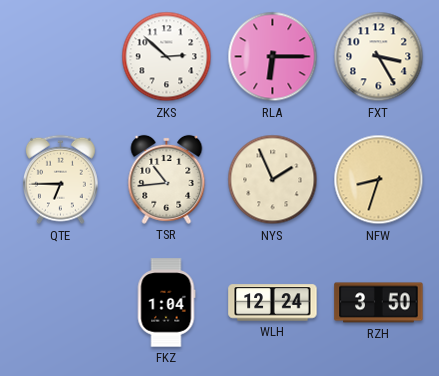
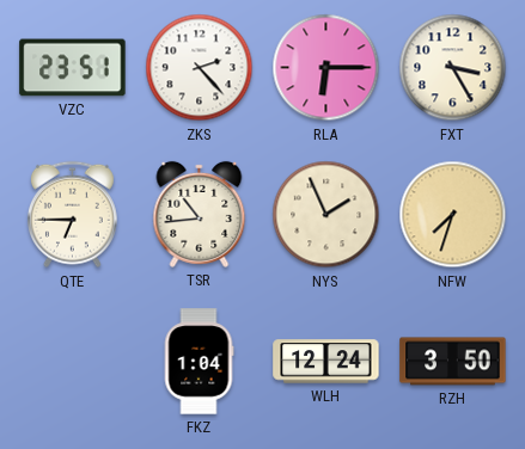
VZC: none -> 23:51
ZKS: 2:52 -> 2:23
NFW: 8:33 -> 7:33
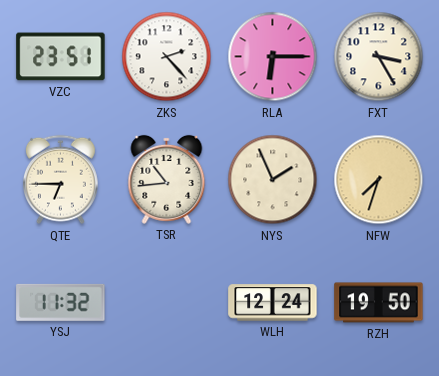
YSJ: none -> 11:32
FKZ: 1:04 -> none
RZH: 3:50 -> 19:50
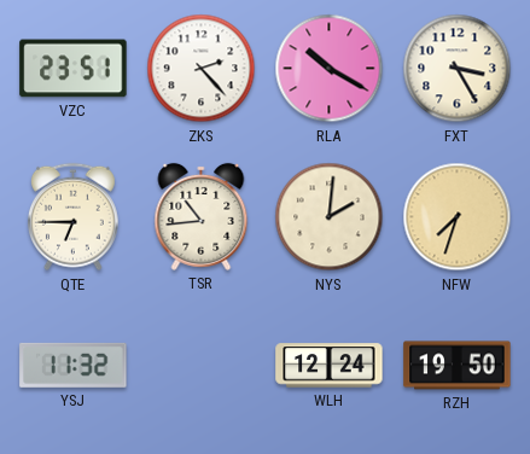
RLA: 6:15 -> 10:20
NYS: 1:56 -> 2:01
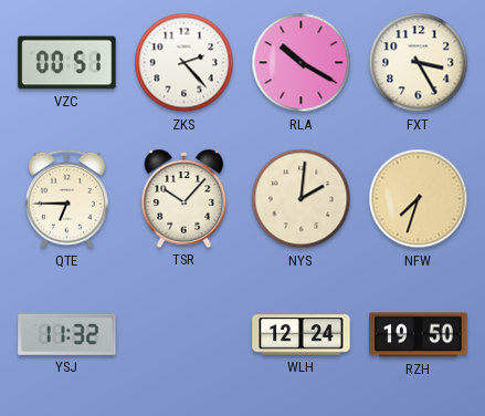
VZC: 23:51 -> 00:51
TSR: 10:44 -> 10:07
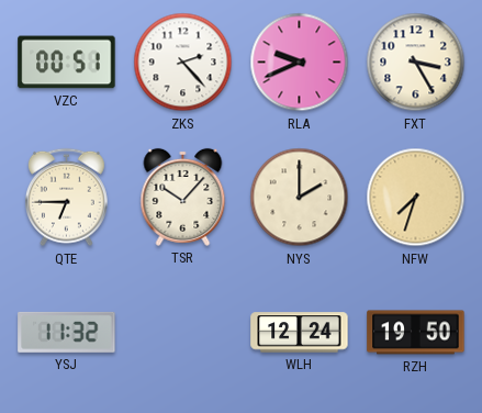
RLA: 10:20 -> 9:41
NYS: 2:01 -> 2:00
